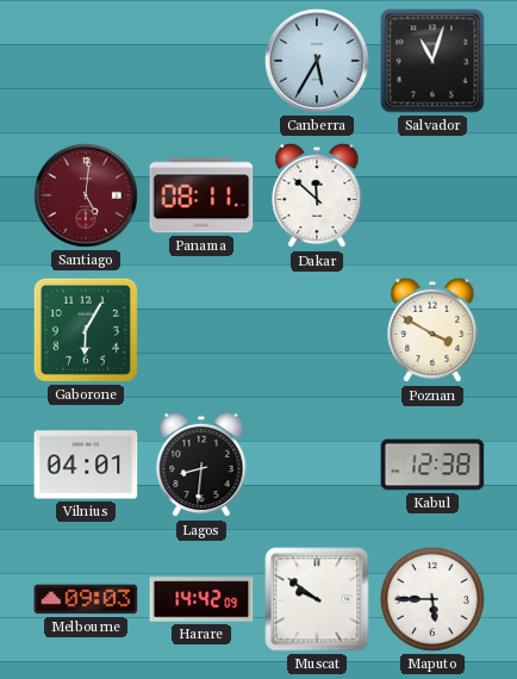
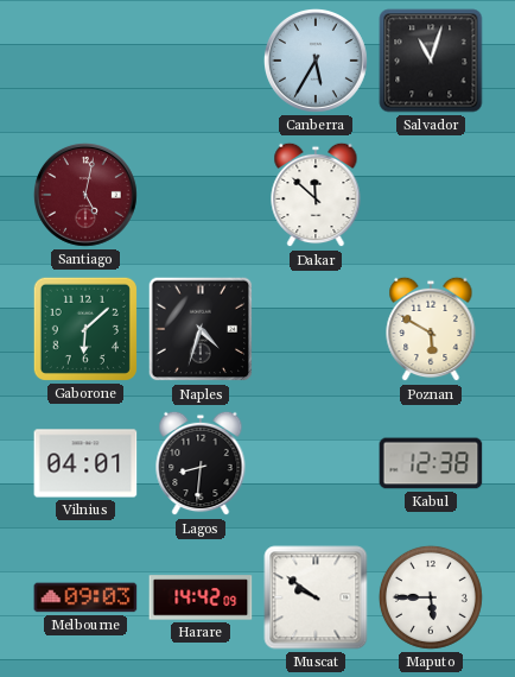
Santiago: 5:01 -> 5:02
Panama: 08:11 -> none
Gaborone: 6:05 -> 6:08
Naples: none -> 4:33
Poznan: 3:50 -> 5:50
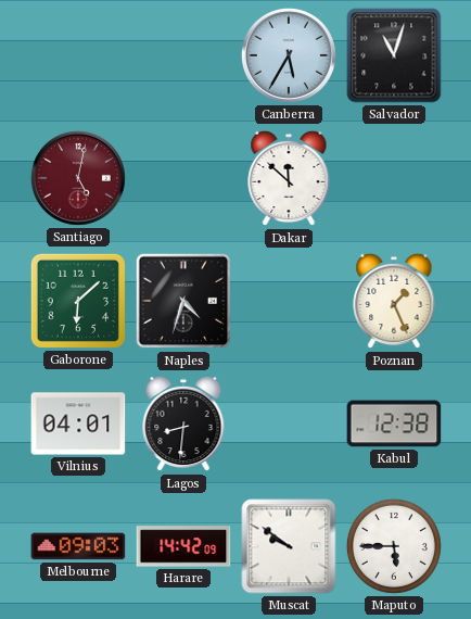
Poznan: 5:50 -> 1:26
